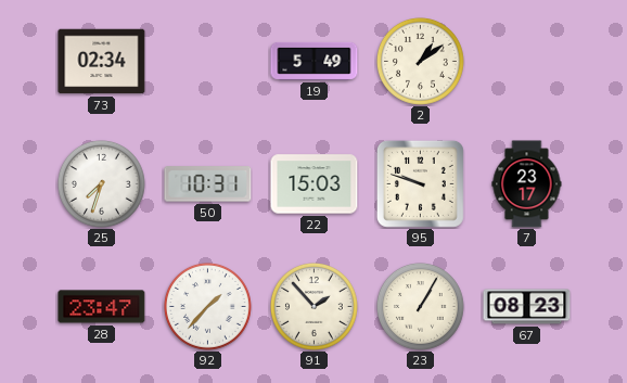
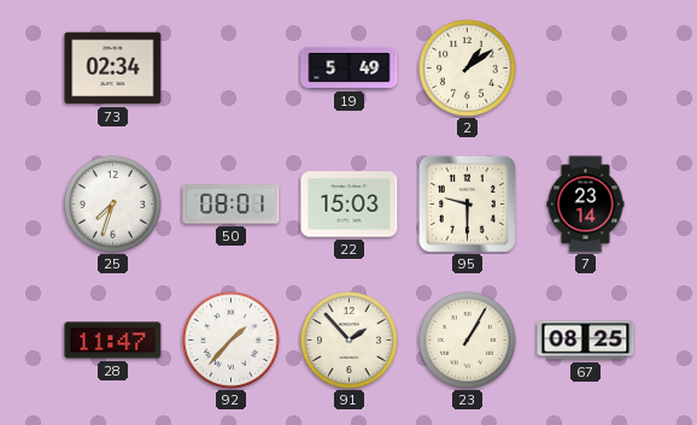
50: 10:31 -> 08:01
95: 9:48 -> 9:30
7: 23:17 -> 23:14
28: 23:47 -> 11:47
67: 08:23 -> 08:25
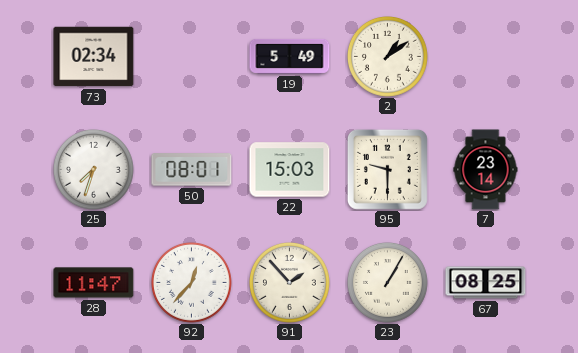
92: 1:37 -> 12:37
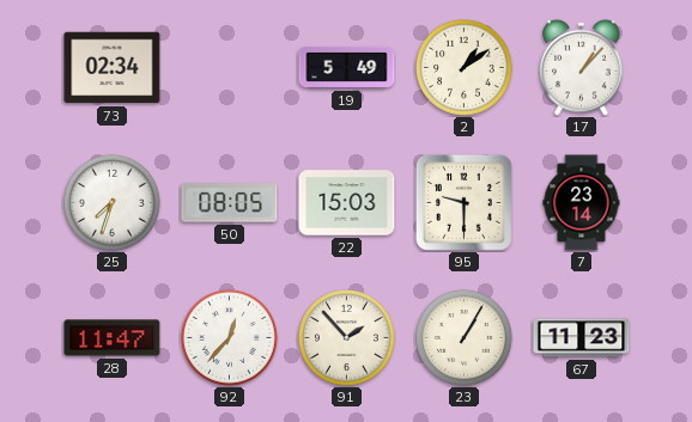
17: none -> 1:07
50: 08:01 -> 08:05
67: 08:25 -> 11:23
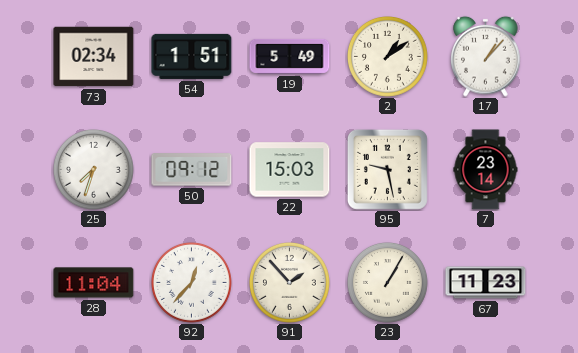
54: none -> 1:51
50: 08:05 -> 09:12
95: 9:30 -> 9:28
28: 11:47 -> 11:04
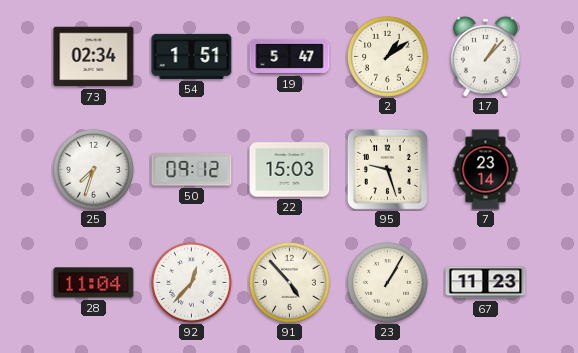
19: 5:49 -> 5:47
95: 9:28 -> 9:27
91: 1:53 -> 4:53
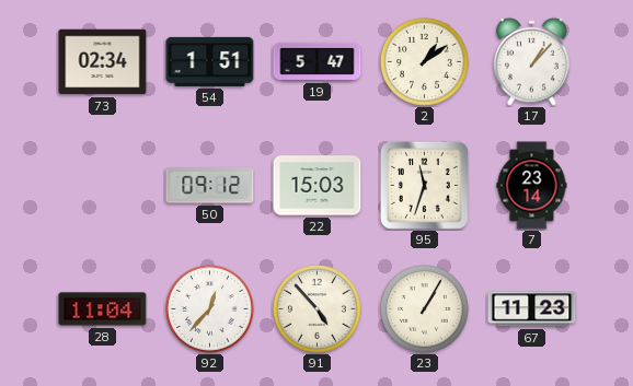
25: 7:33 -> none
95: 9:27 -> 11:33
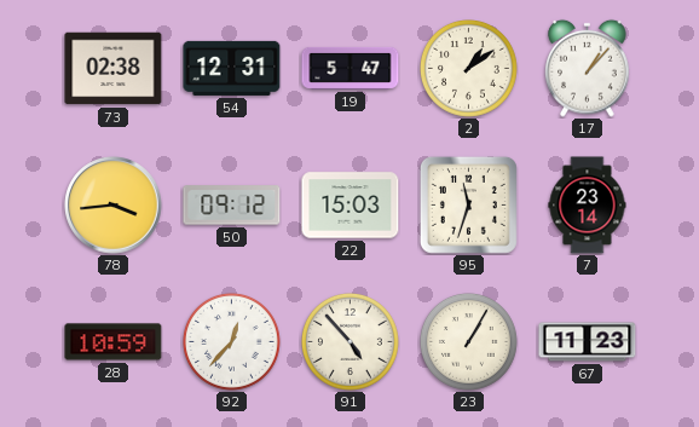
73: 02:34 -> 02:38
54: 1:51 -> 12:31
78: none -> 3:44
28: 11:04 -> 10:59
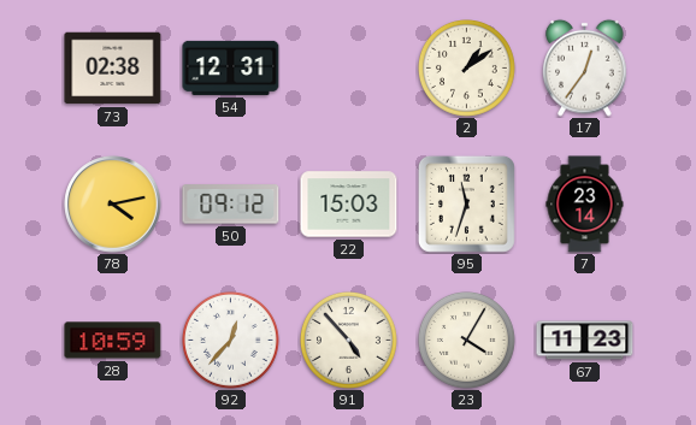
19: 5:47 -> none
17: 1:07 -> 12:36
78: 3:44 -> 4:13
23: 1:05 -> 4:05
